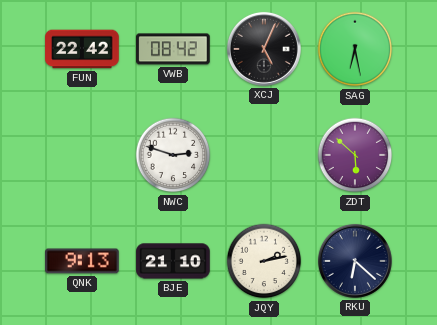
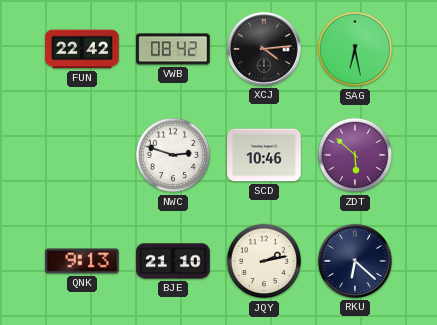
XCJ: 5:04 -> 4:14
SCD: none -> 10:46
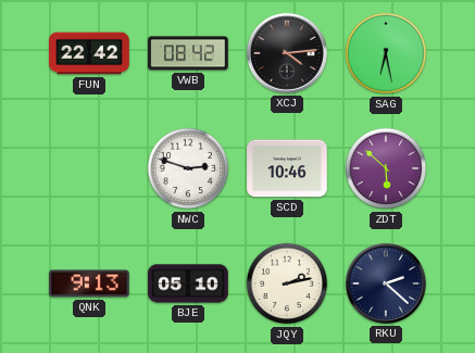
BJE: 21:10 -> 05:10
RKU: 6:22 -> 2:22
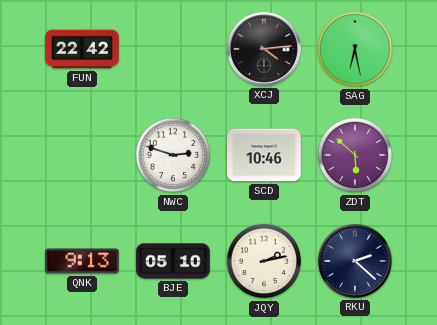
VWB: 08:42 -> none
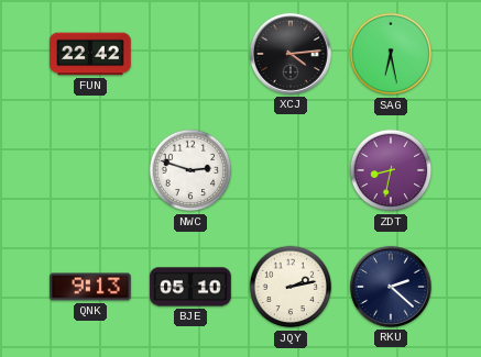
SCD: 10:46 -> none
ZDT: 5:52 -> 8:32
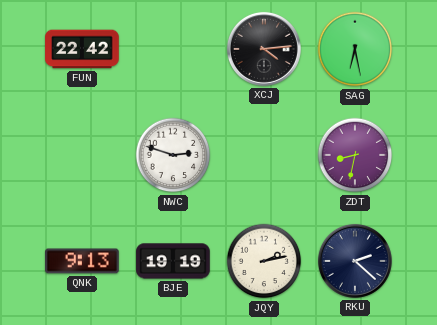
BJE: 05:10 -> 19:19
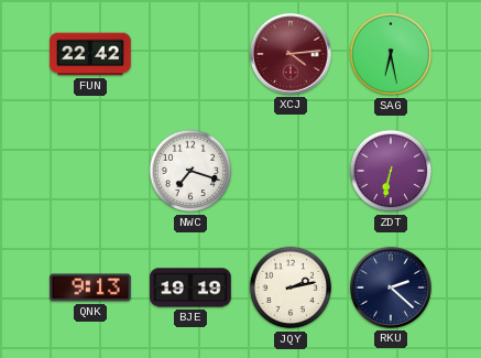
XCJ dial: black -> burgundy
NWC: 2:48 -> 7:18
ZDT: 8:32 -> 6:32
